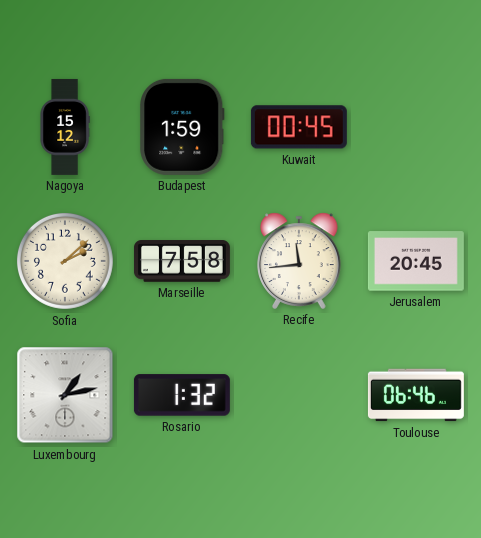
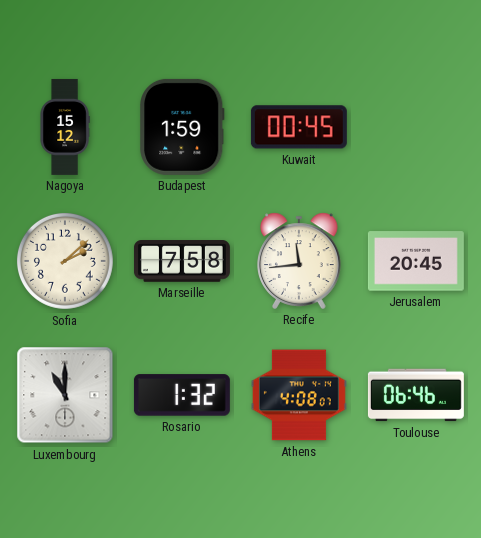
Luxembourg: 1:13 -> 11:00
Athens: none -> 4:08
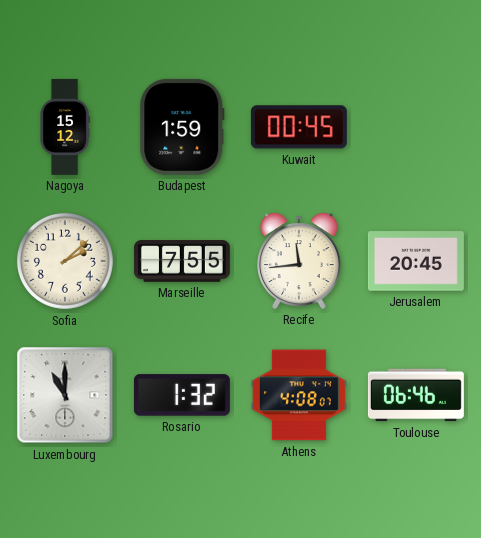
Marseille: 7:58 -> 7:55
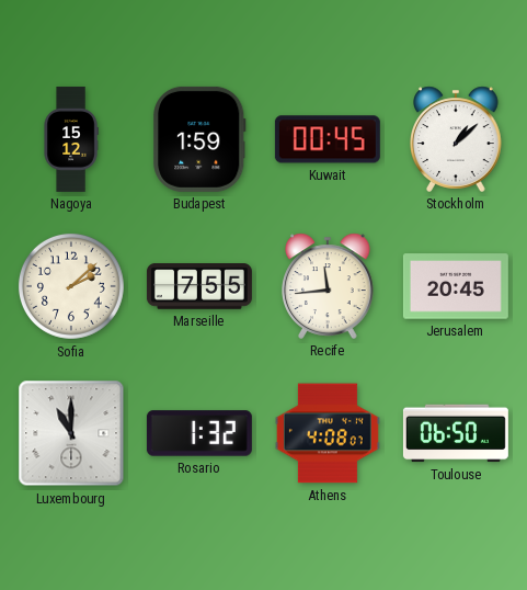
Stockholm: none -> 1:08
Toulouse: 06:46 -> 06:50
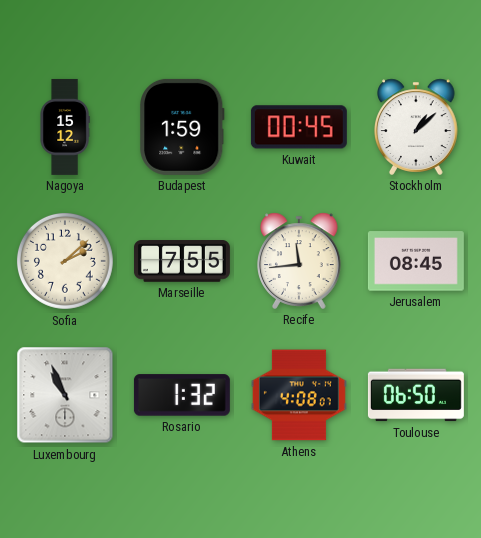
Jerusalem: 20:45 -> 08:45
Luxembourg: 11:00 -> 10:56
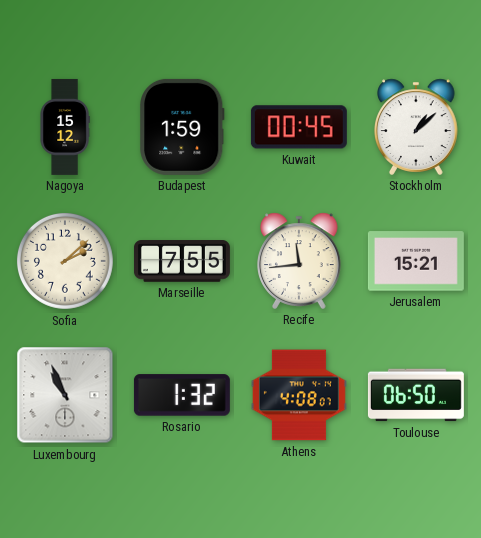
Jerusalem: 08:45 -> 15:21
